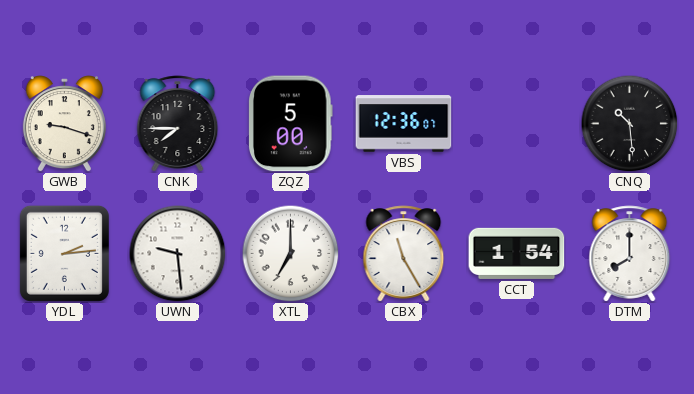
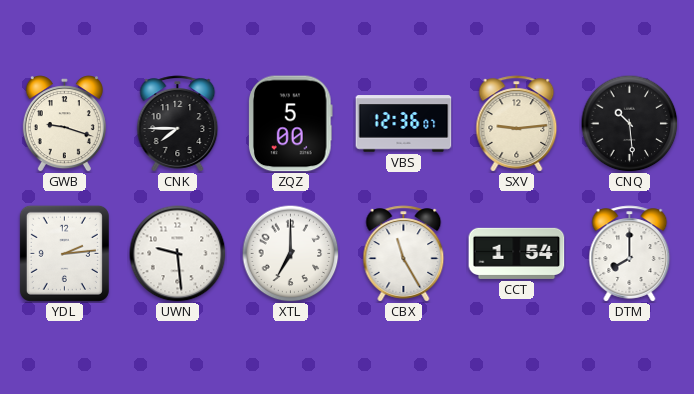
SXV: none -> 9:14
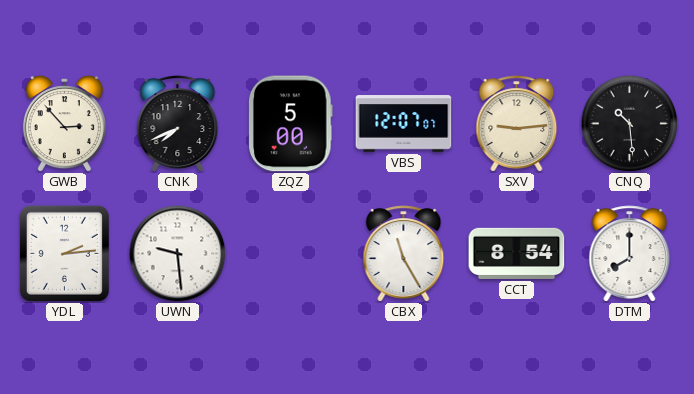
GWB: 9:18 -> 2:53
CNK: 7:45 -> 7:41
VBS: 12:36 -> 12:07
XTL: 7:00 -> none
CCT: 1:54 -> 8:54
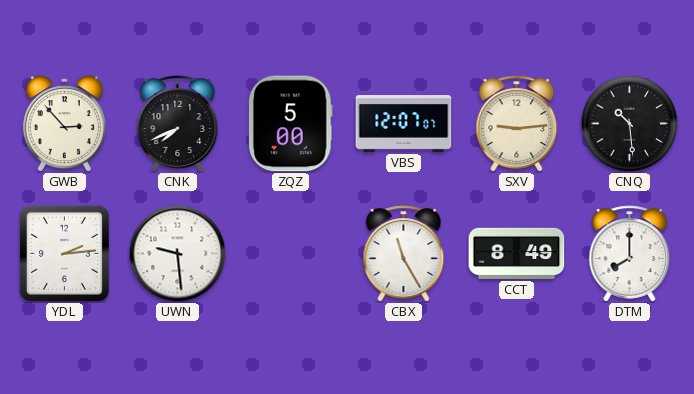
CCT: 8:54 -> 8:49
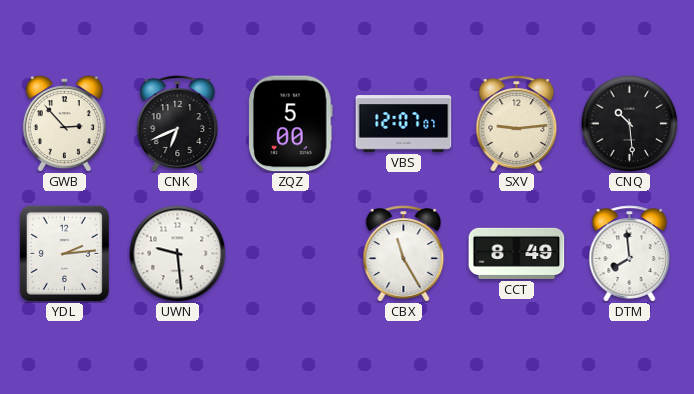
CNK: 7:41 -> 6:41
DTM: 8:00 -> 7:59
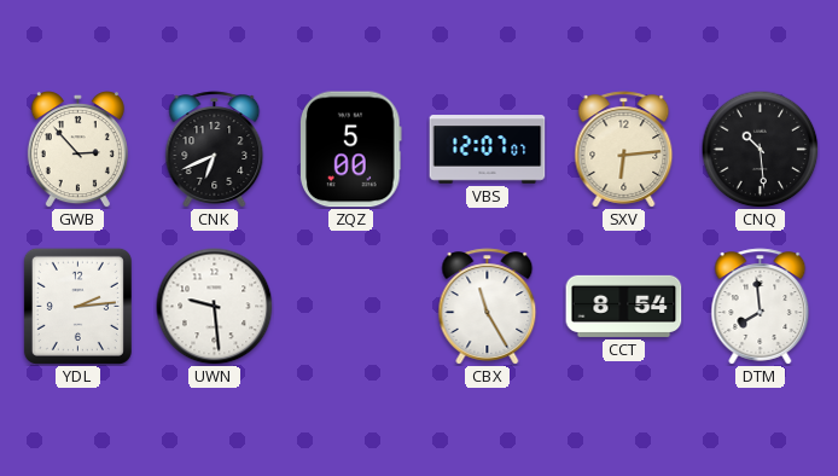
SXV: 9:14 -> 6:14
CCT: 8:49 -> 8:54
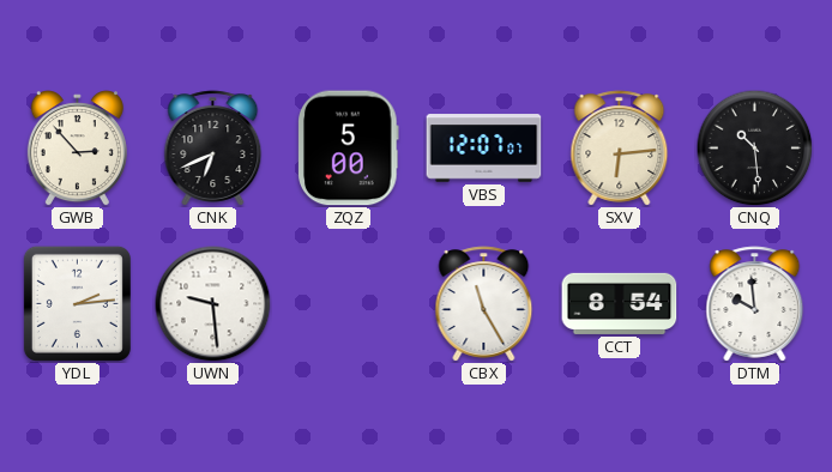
DTM: 7:59 -> 9:59
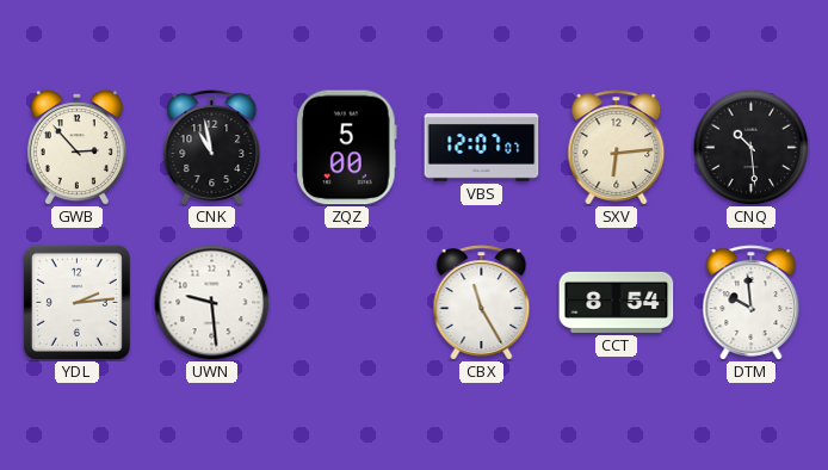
CNK: 6:41 -> 10:58
